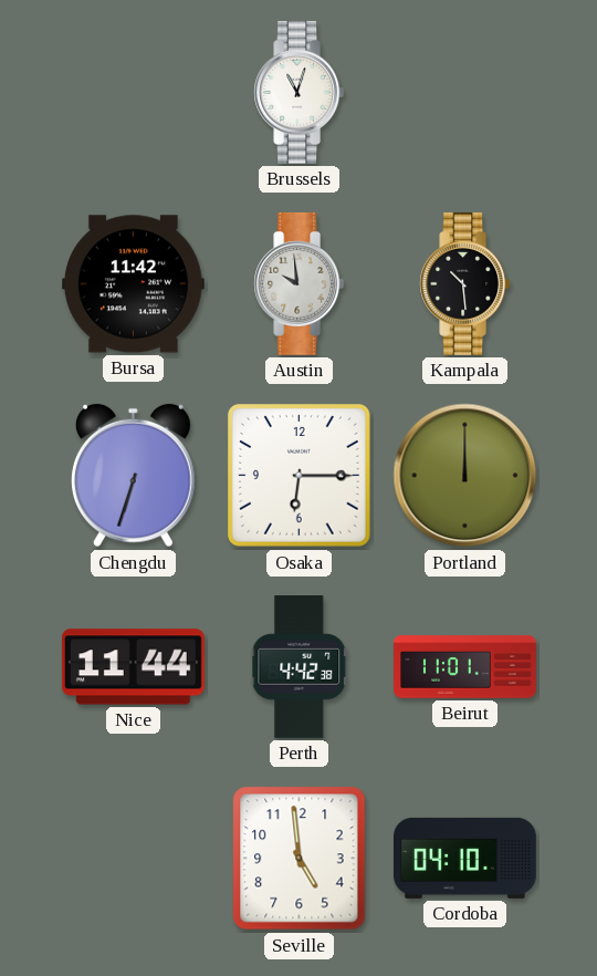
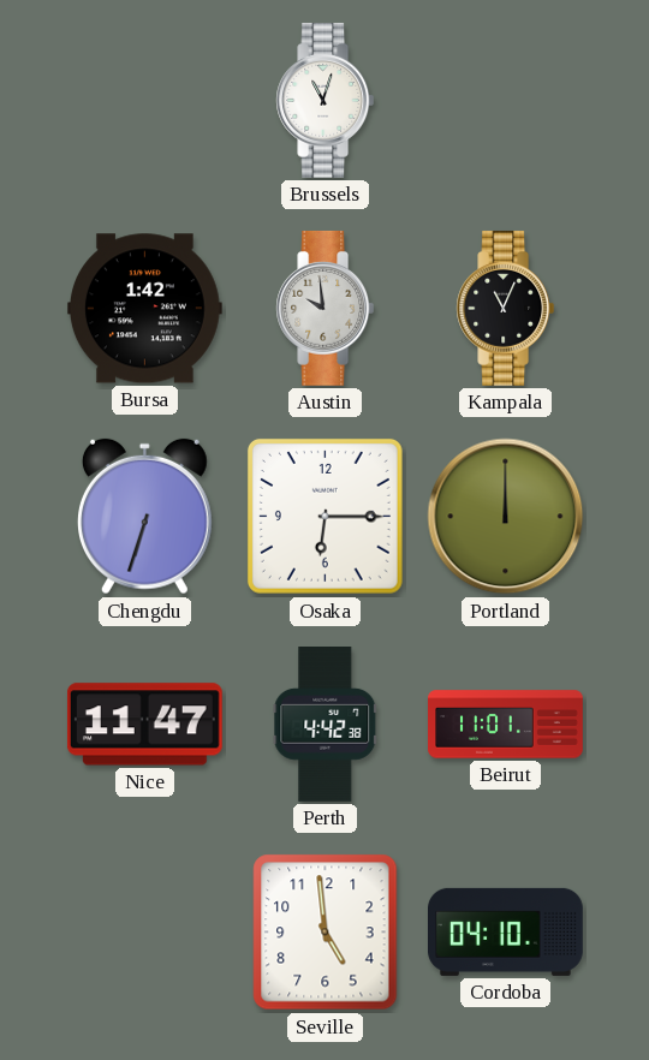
Bursa: 11:42 -> 1:42
Kampala: 10:29 -> 11:04
Nice: 11:44 -> 11:47
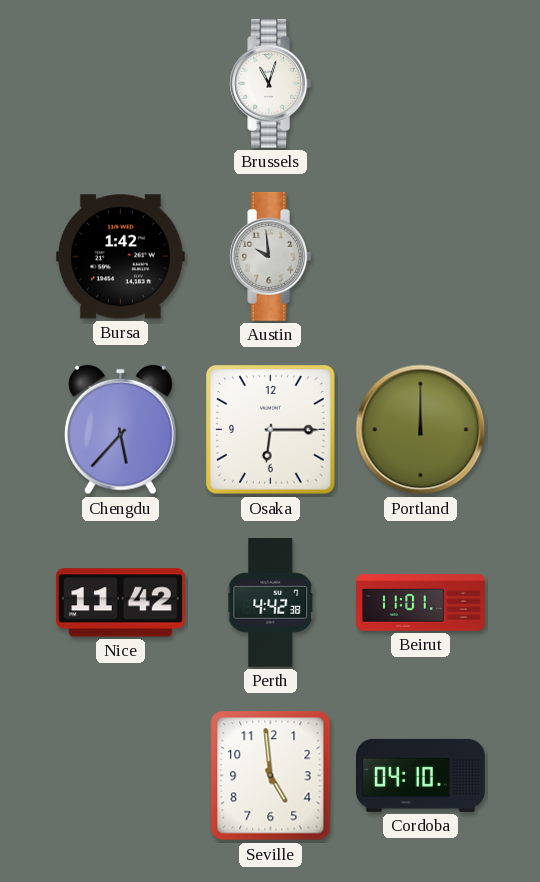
Kampala: 11:04 -> none
Chengdu: 6:33 -> 5:37
Nice: 11:47 -> 11:42
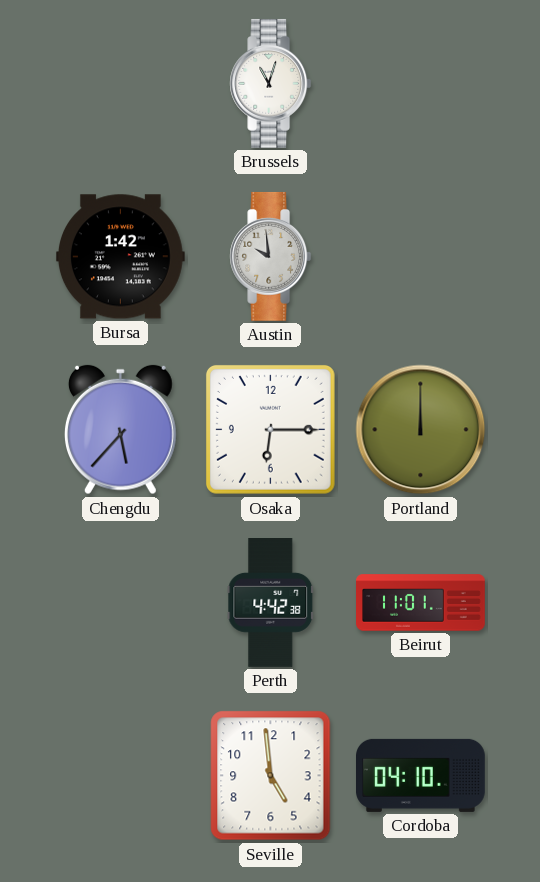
Nice: 11:42 -> none
